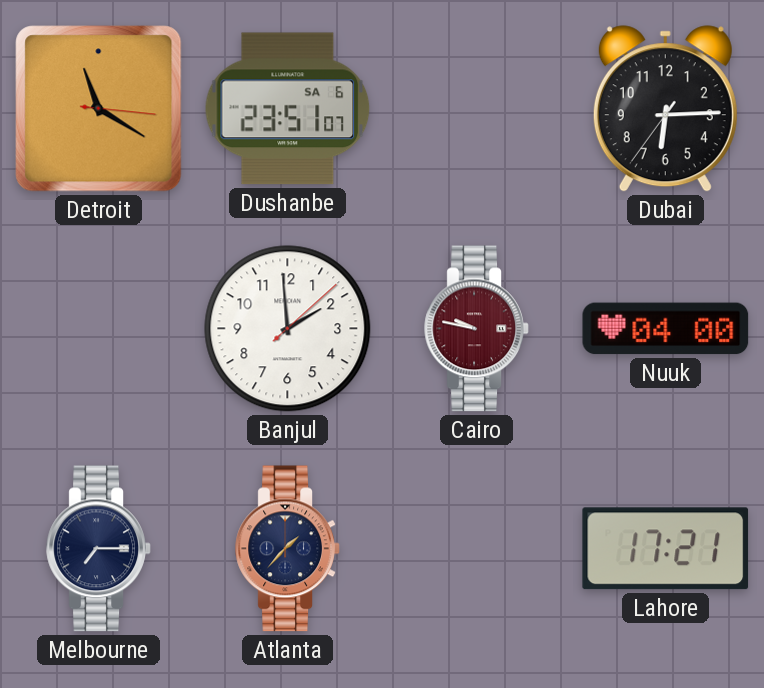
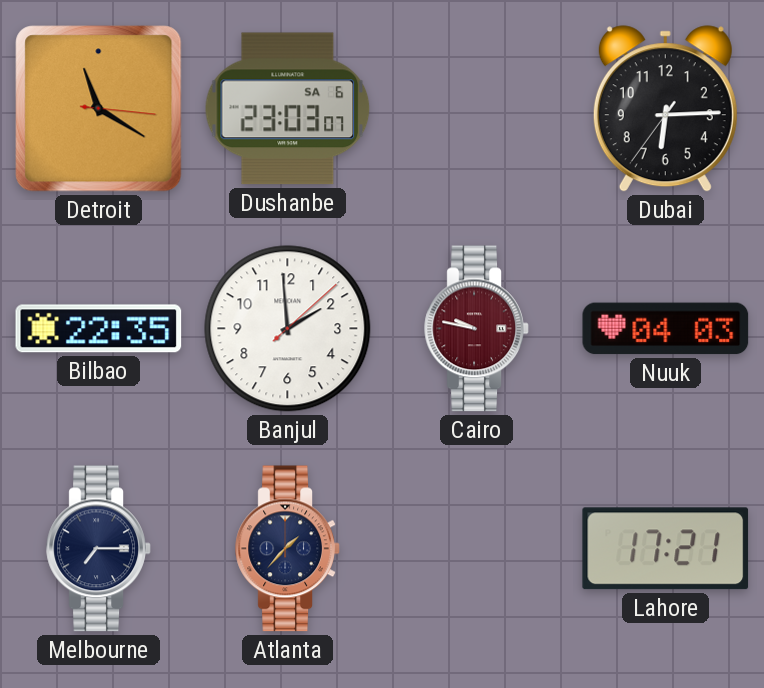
Dushanbe: 23:51 -> 23:03
Bilbao: none -> 22:35
Nuuk: 04:00 -> 04:03
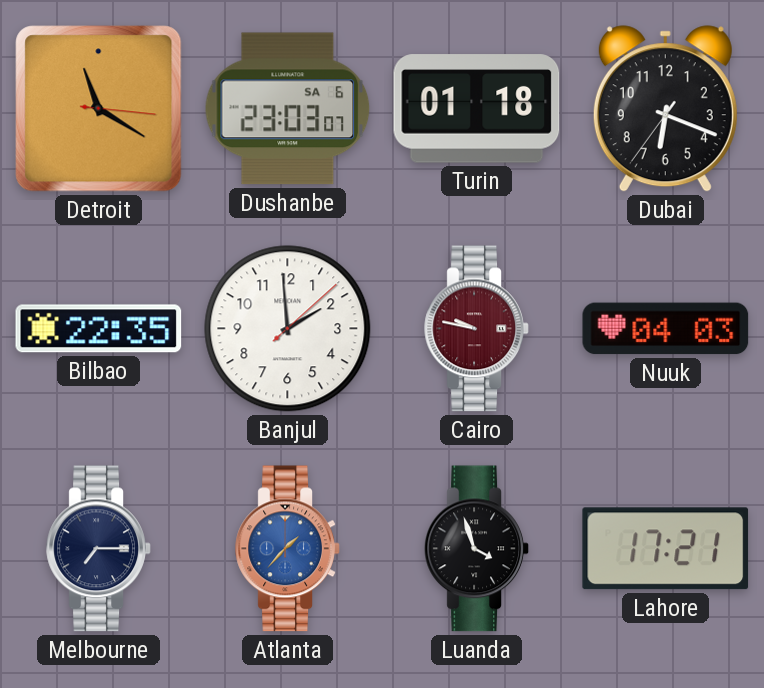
Turin: none -> 01:18
Dubai: 6:14 -> 6:18
Atlanta dial: navy -> blue
Luanda: none -> 3:57
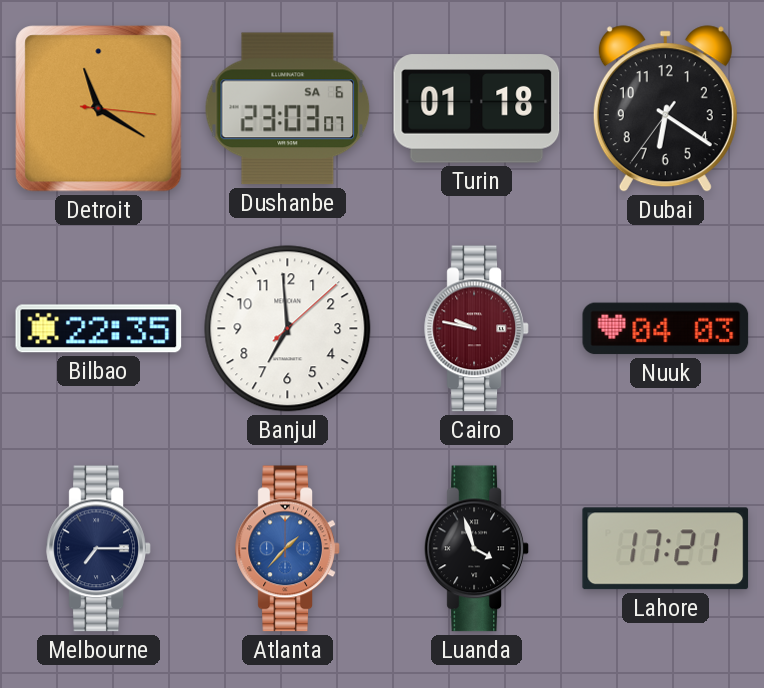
Dubai: 6:18 -> 6:20
Banjul: 1:59 -> 6:59
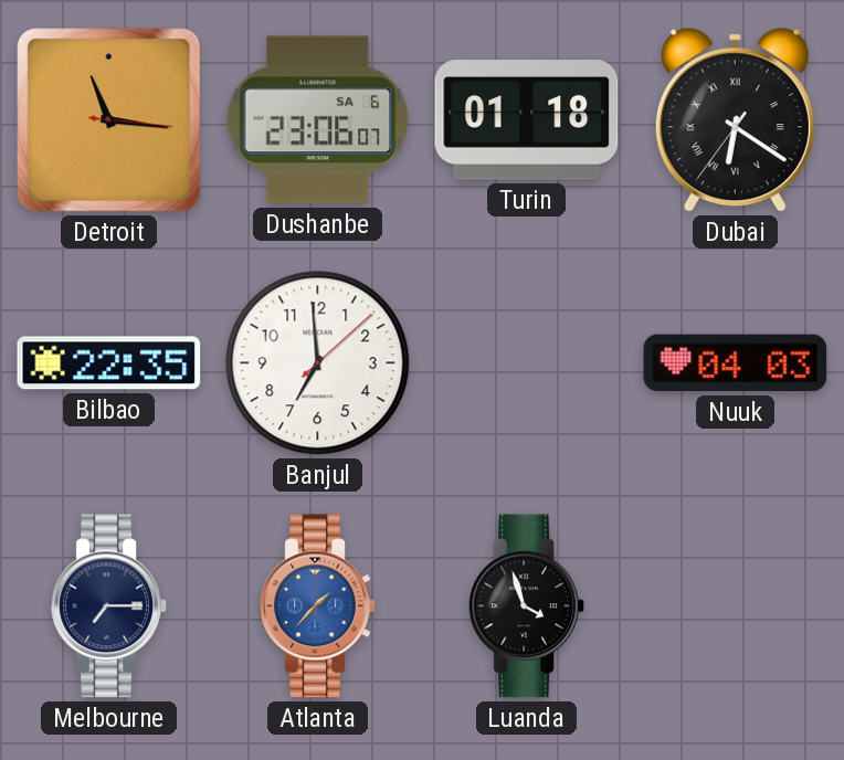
Detroit: 11:20 -> 11:16
Dushanbe: 23:03 -> 23:06
Dubai numerals: Arabic -> Roman
Cairo: 9:47 -> none
Lahore: 17:21 -> none
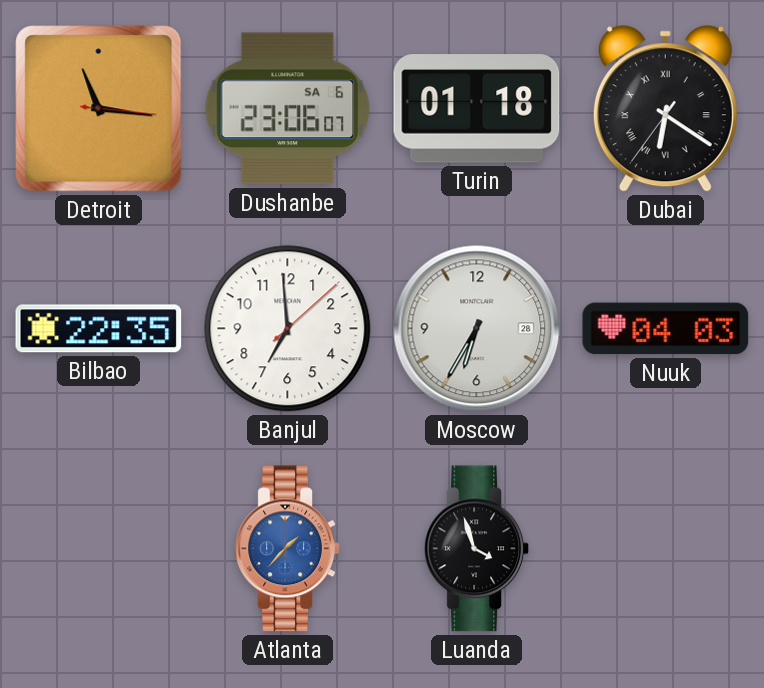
Moscow: none -> 6:35
Melbourne: 7:15 -> none
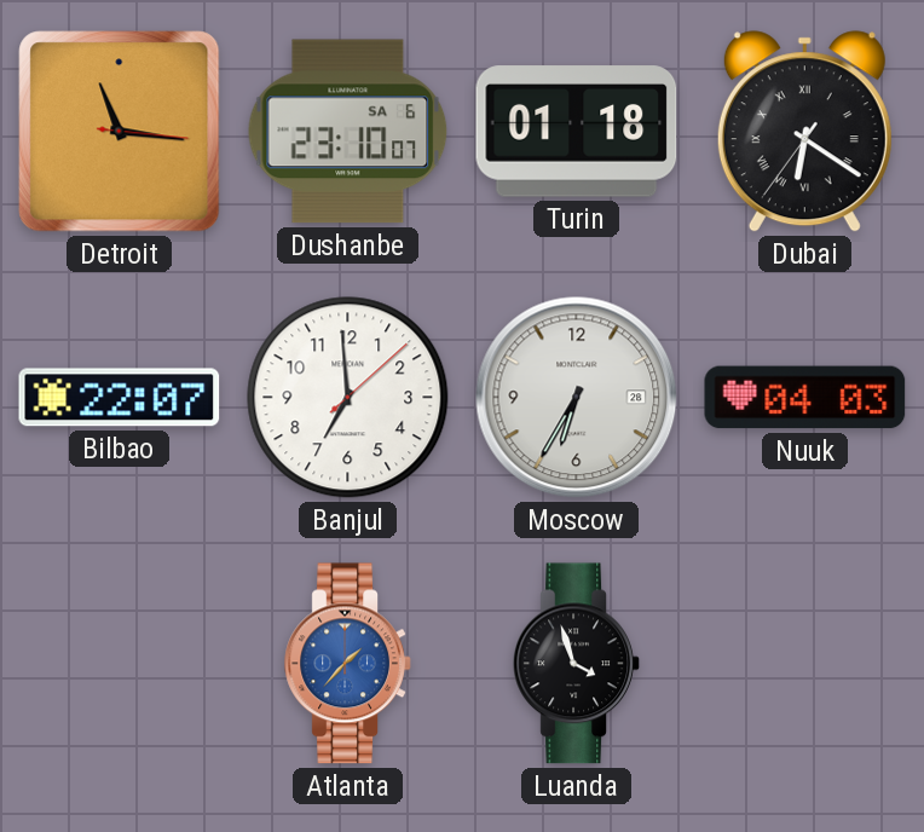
Dushanbe: 23:06 -> 23:10
Bilbao: 22:35 -> 22:07
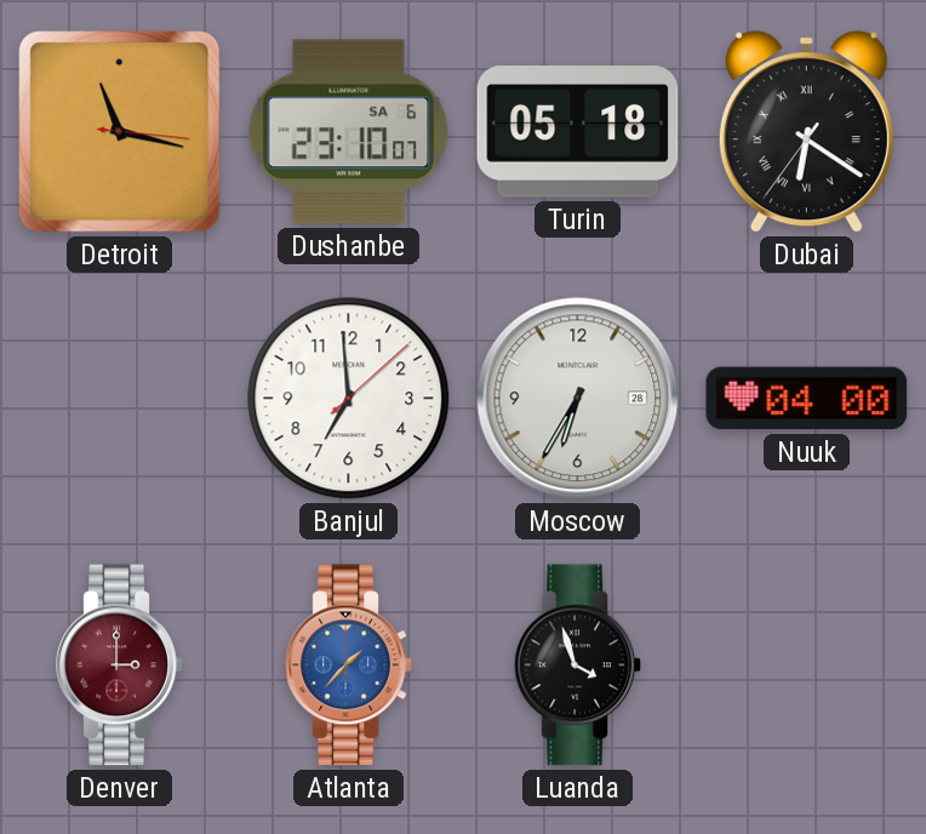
Detroit: 11:16 -> 11:17
Turin: 01:18 -> 05:18
Bilbao: 22:07 -> none
Nuuk: 04:03 -> 04:00
Denver: none -> 3:00
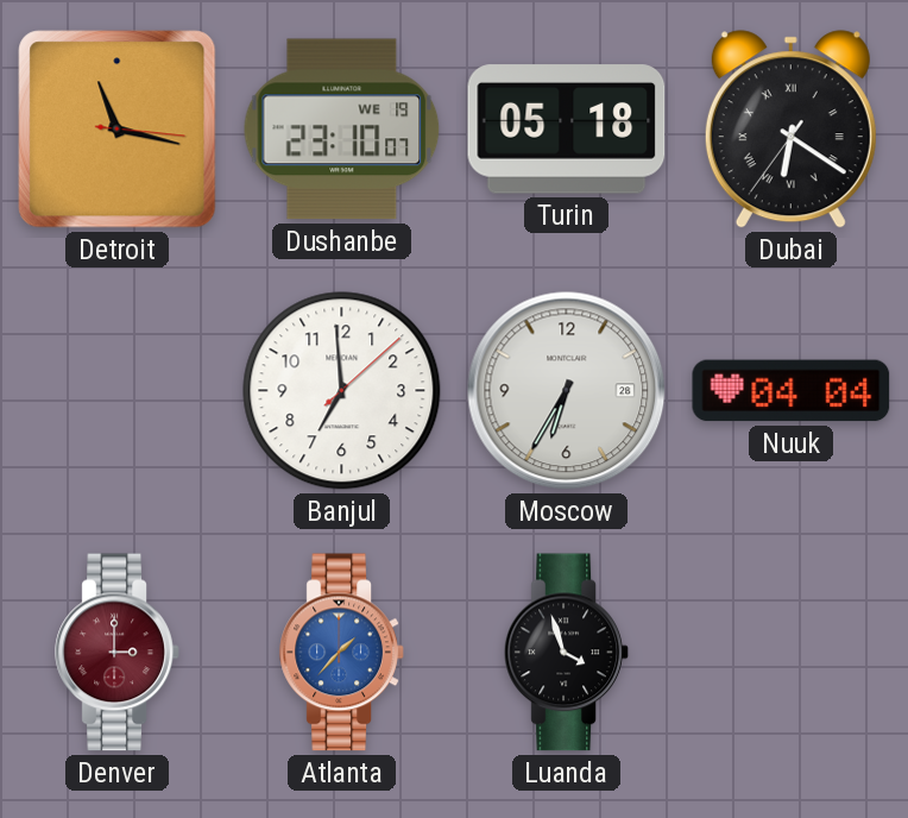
Dushanbe date: SA 6 -> WE 19
Nuuk: 04:00 -> 04:04
